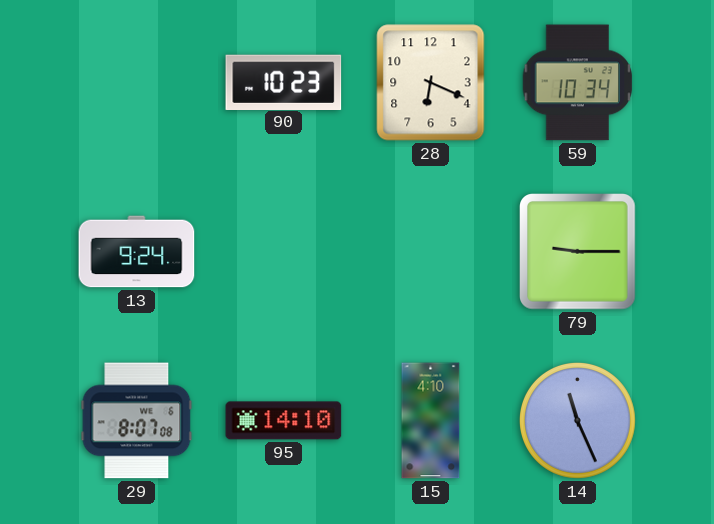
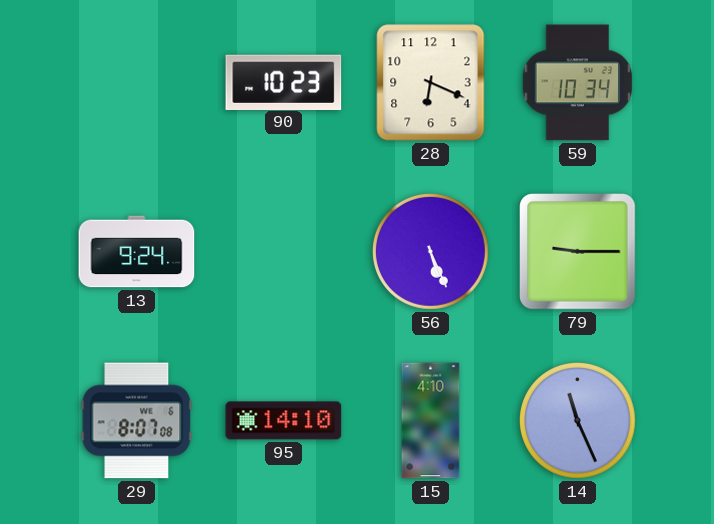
56: none -> 5:26
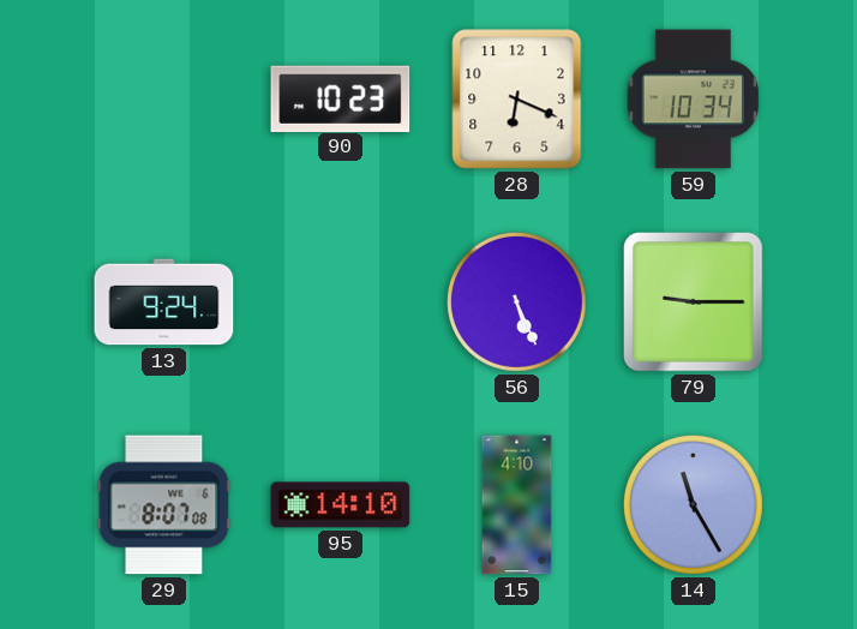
14: 11:26 -> 11:25
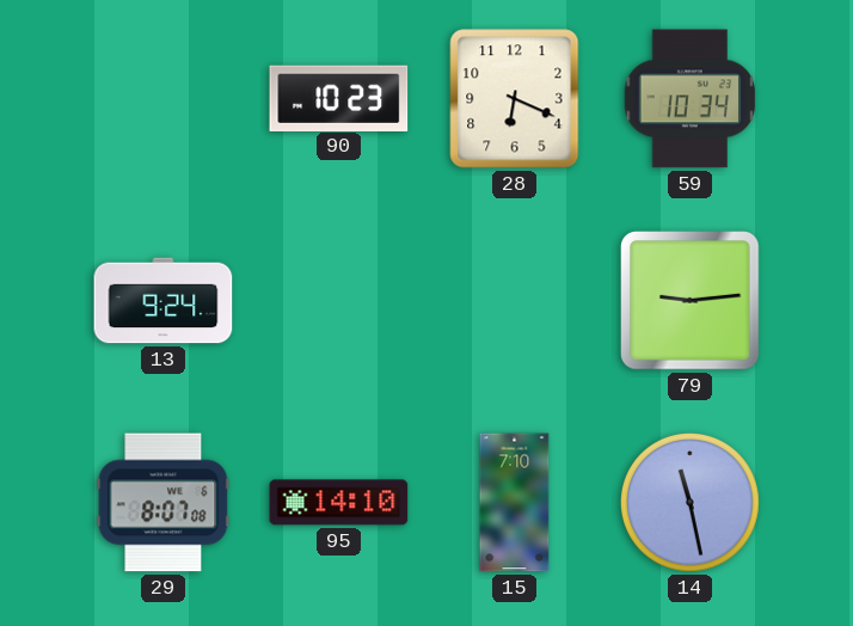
56: 5:26 -> none
79: 9:15 -> 9:14
15: 4:10 -> 7:10
14: 11:25 -> 11:28
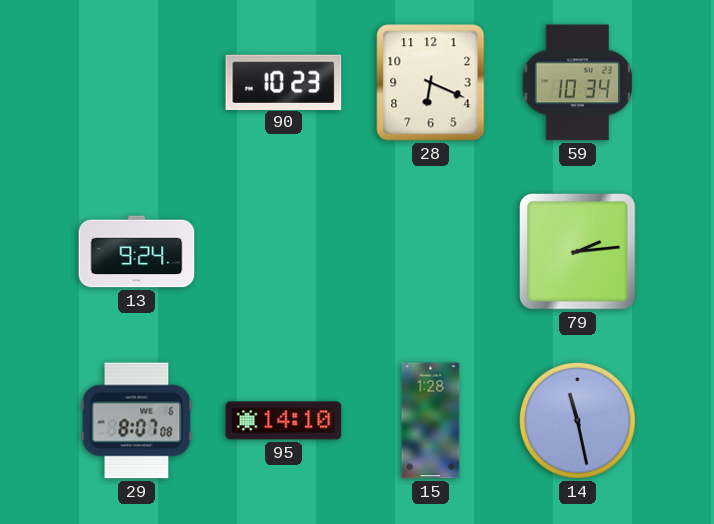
79: 9:14 -> 2:14
15: 7:10 -> 1:28
